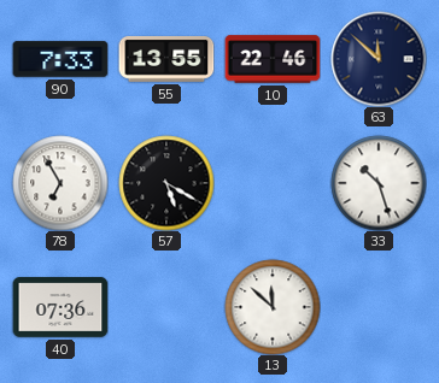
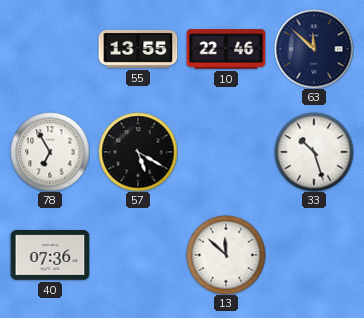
90: 7:33 -> none
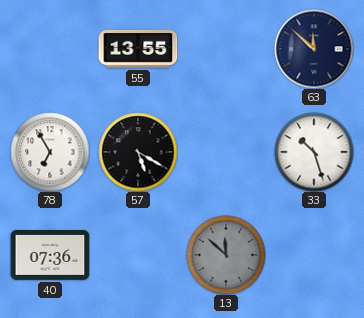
10: 22:46 -> none
13 dial: white -> grey
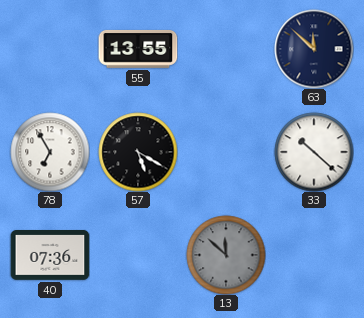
33: 10:27 -> 10:22
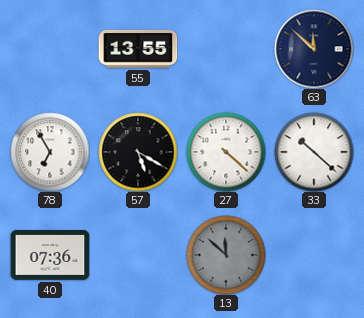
27: none -> 4:22
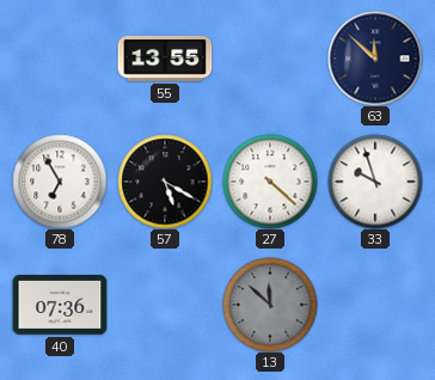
33: 10:22 -> 9:57
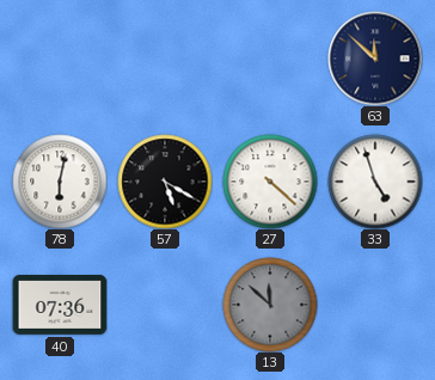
55: 13:55 -> none
78: 6:55 -> 6:02
33: 9:57 -> 4:57
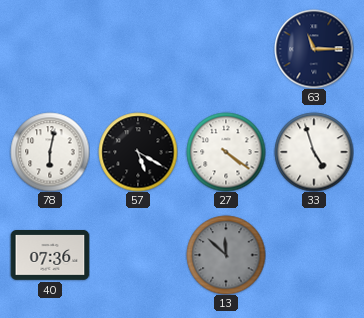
63: 11:52 -> 11:15
27: 4:22 -> 4:21
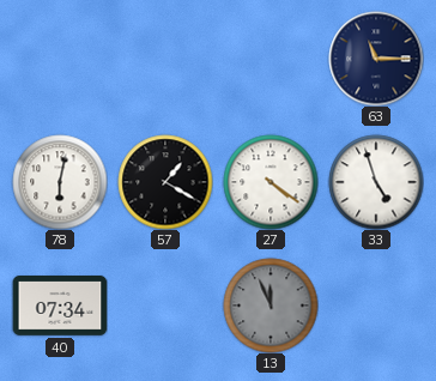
57: 5:20 -> 1:20
40: 07:36 -> 07:34
13: 11:52 -> 11:56
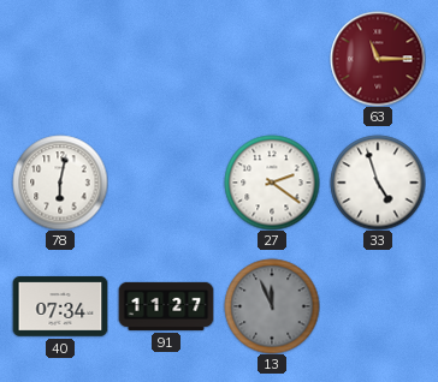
63 dial: navy -> burgundy
57: 1:20 -> none
27: 4:21 -> 2:21
91: none -> 11:27
